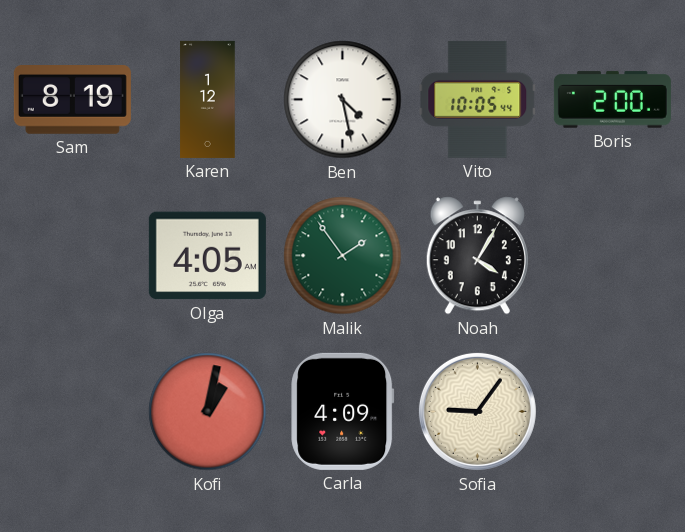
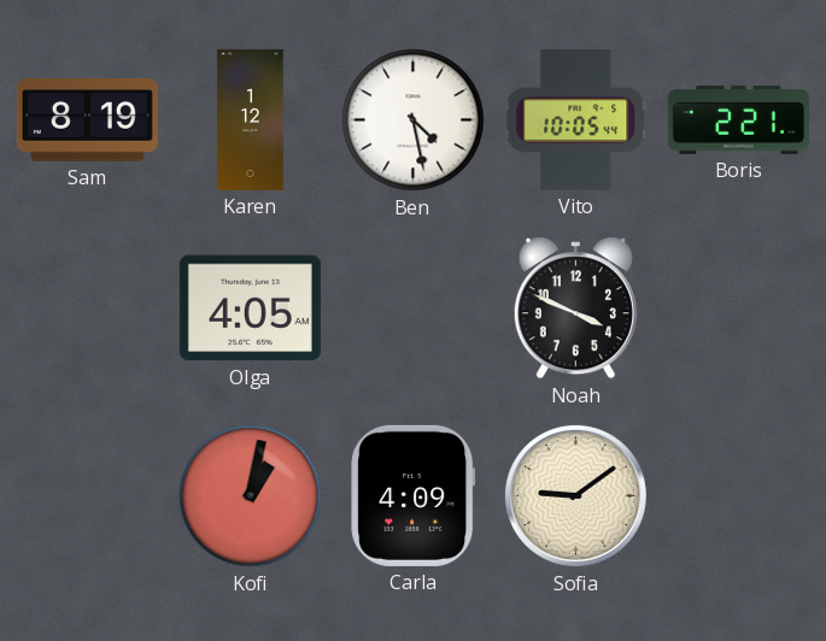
Boris: 2:00 -> 2:21
Malik: 1:54 -> none
Noah: 4:05 -> 3:49
Sofia: 9:06 -> 9:09
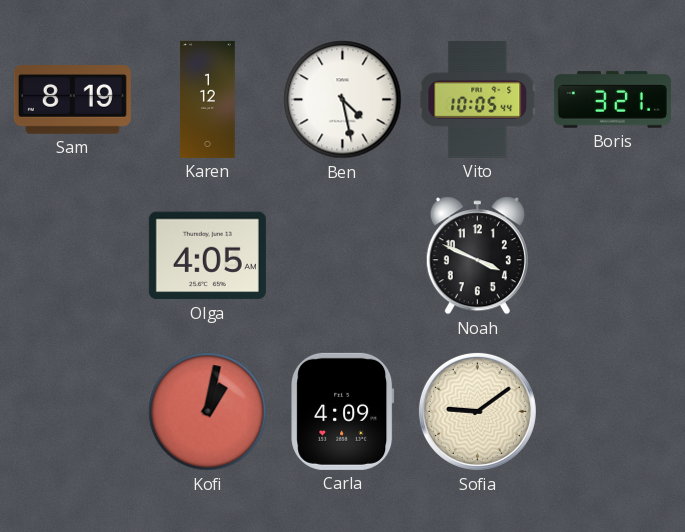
Boris: 2:21 -> 3:21
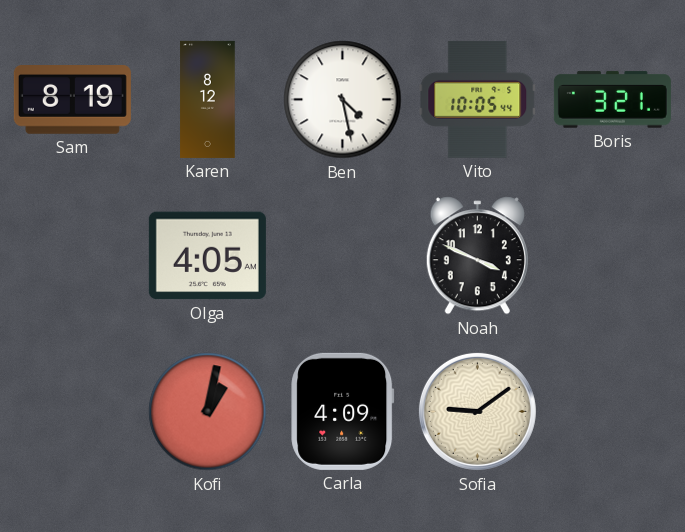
Karen: 1:12 -> 8:12
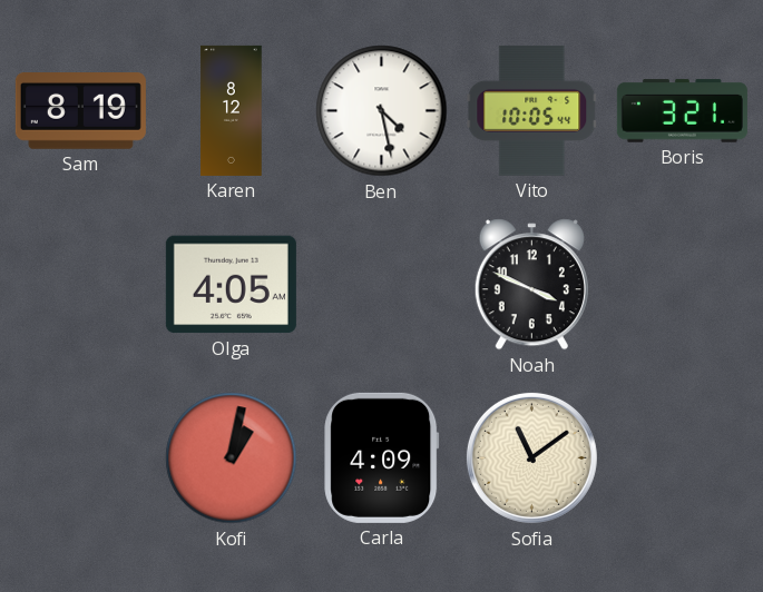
Sofia: 9:09 -> 11:09
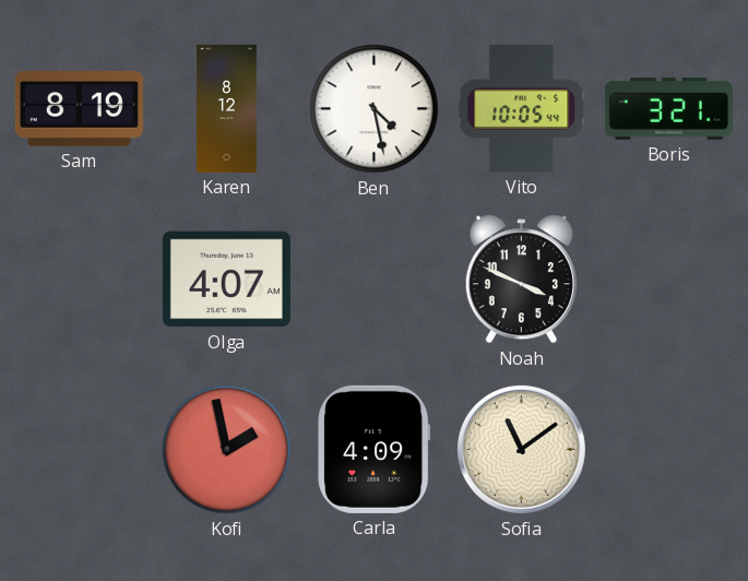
Olga: 4:05 -> 4:07
Kofi: 1:02 -> 1:58
